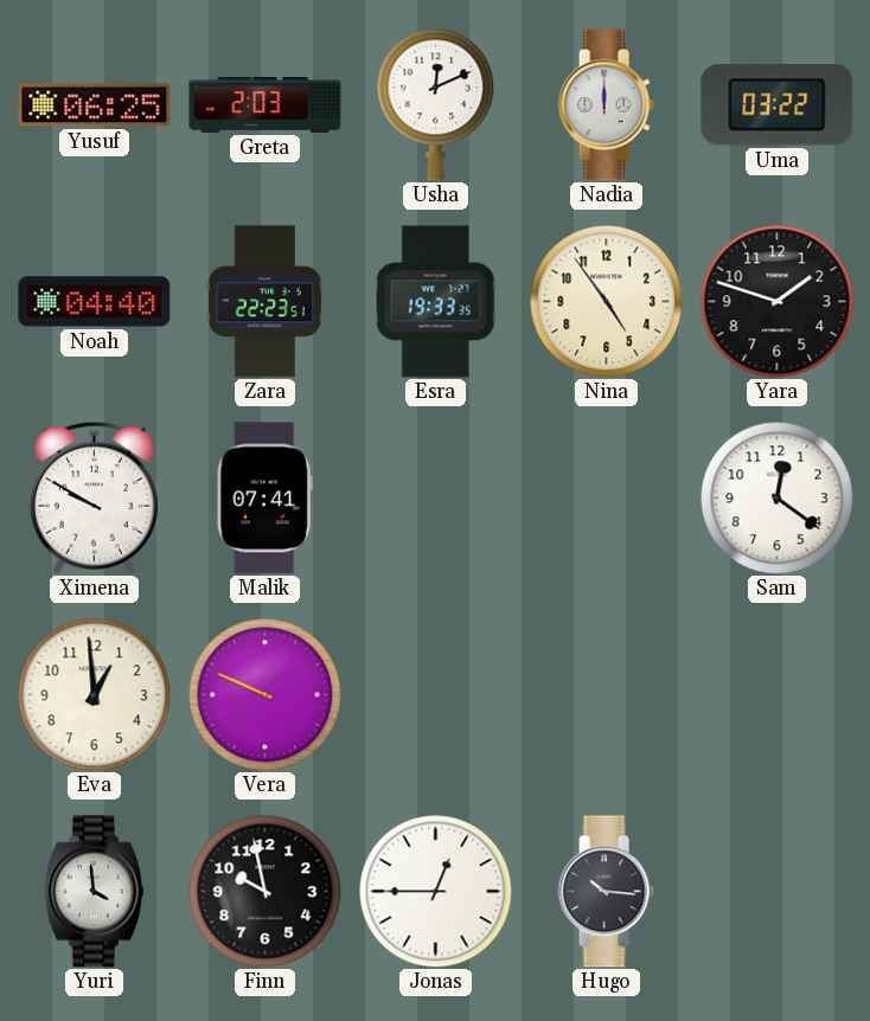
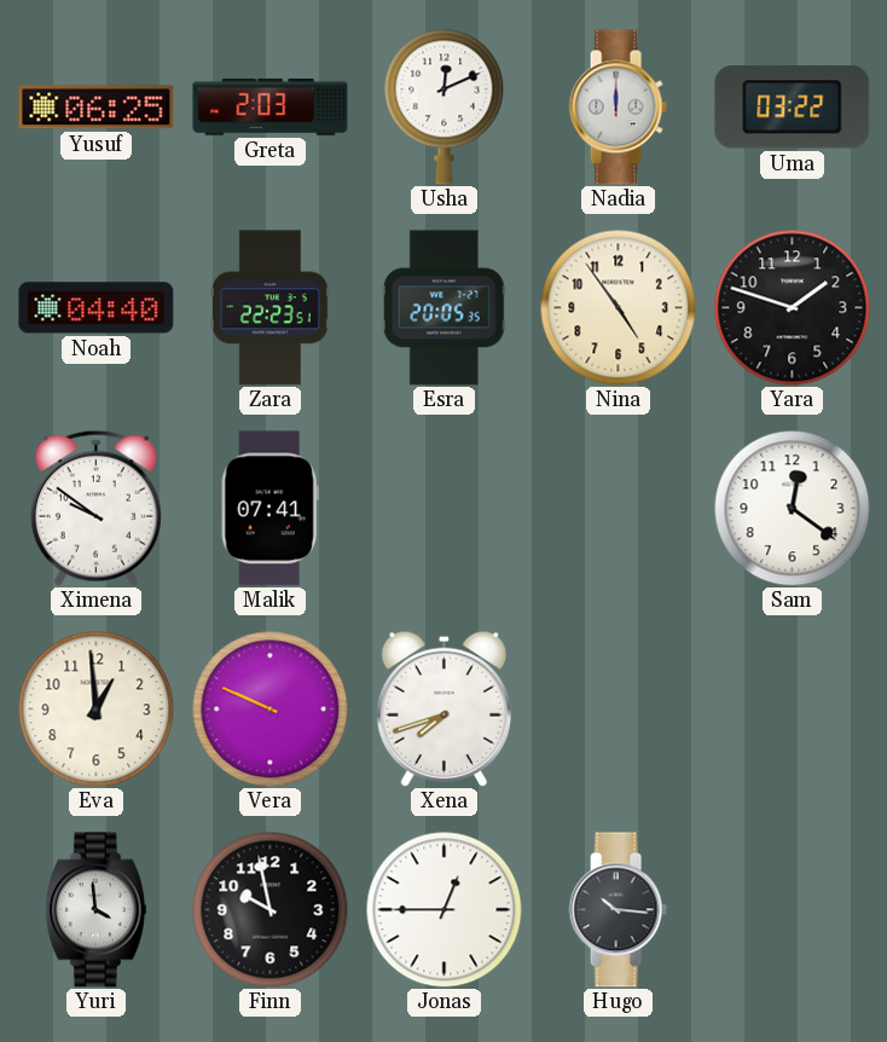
Esra: 19:33 -> 20:05
Ximena: 9:50 -> 9:51
Xena: none -> 7:42
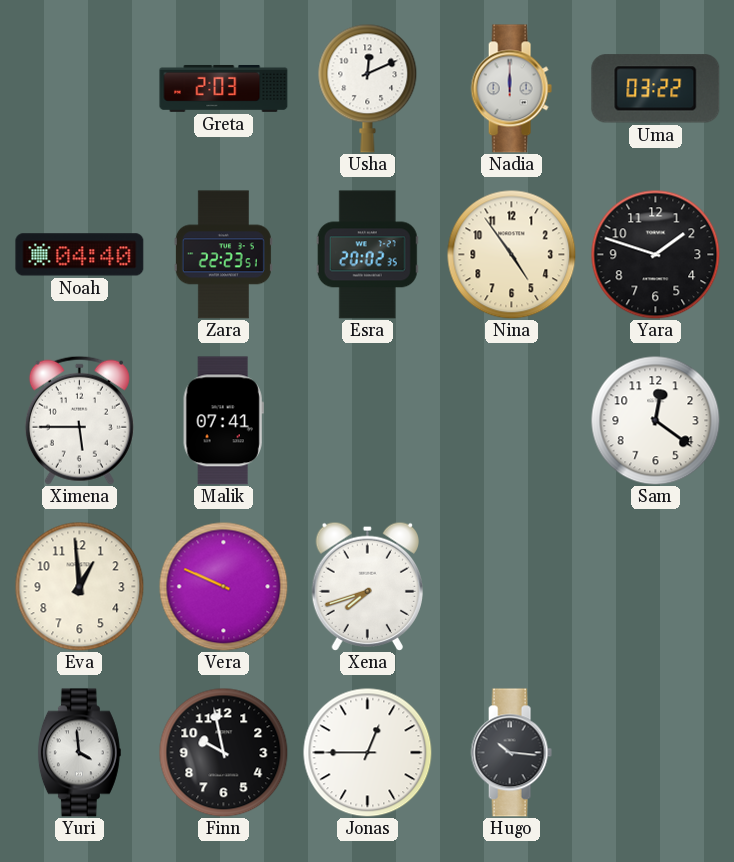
Yusuf: 06:25 -> none
Esra: 20:05 -> 20:02
Ximena: 9:51 -> 5:45
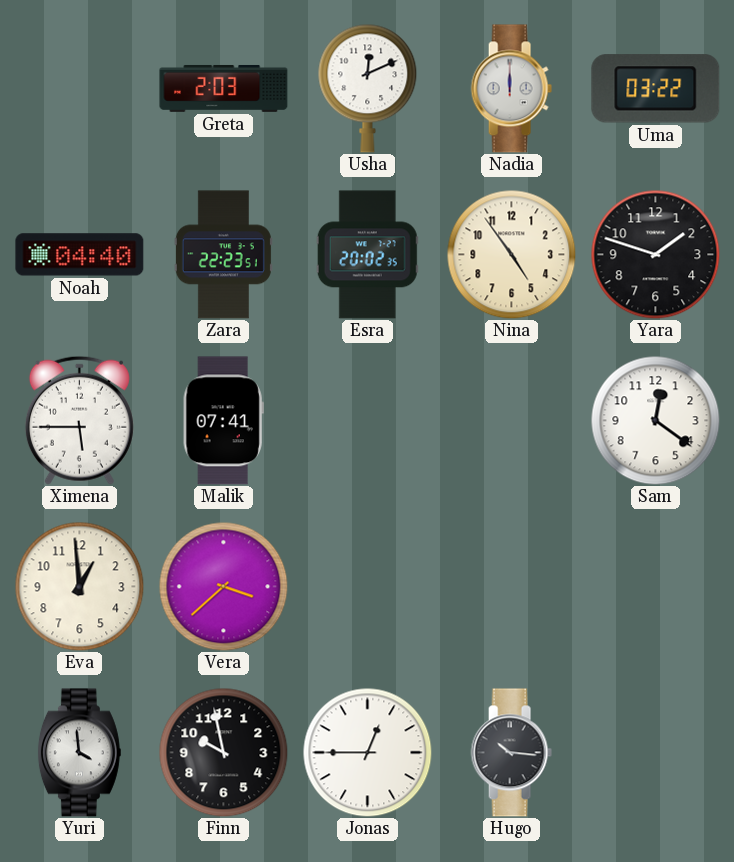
Vera: 9:49 -> 3:38
Xena: 7:42 -> none
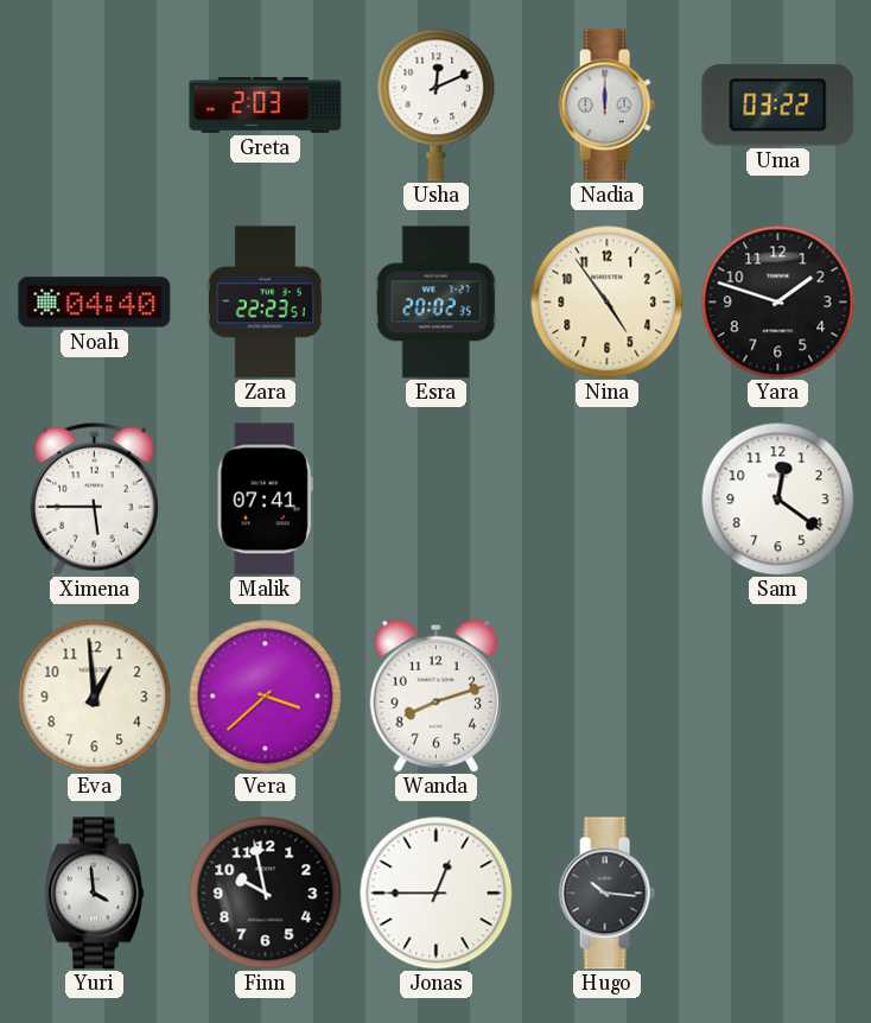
Wanda: none -> 8:12
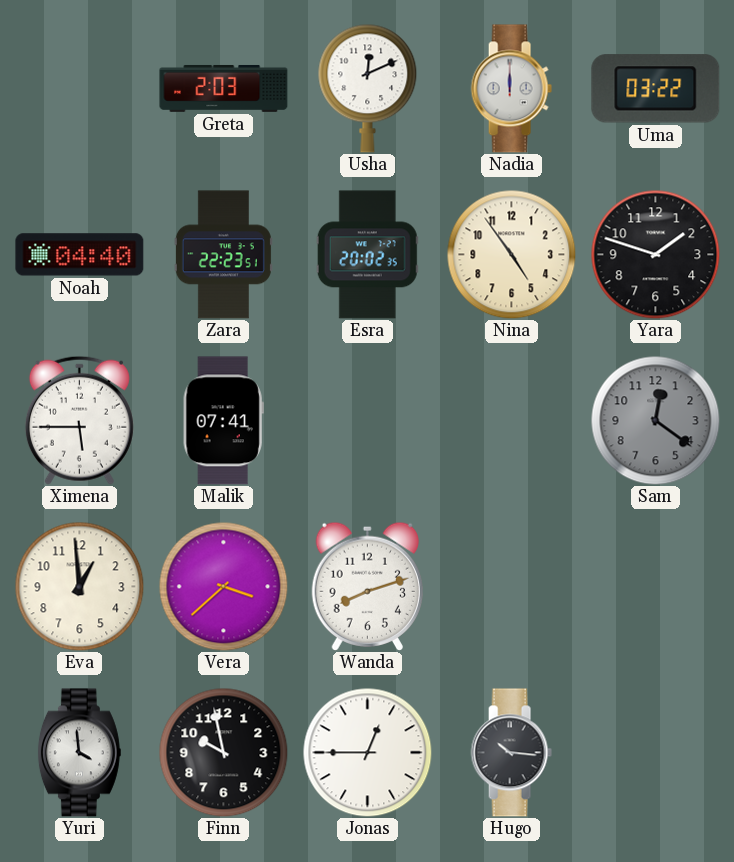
Sam dial: white -> grey
